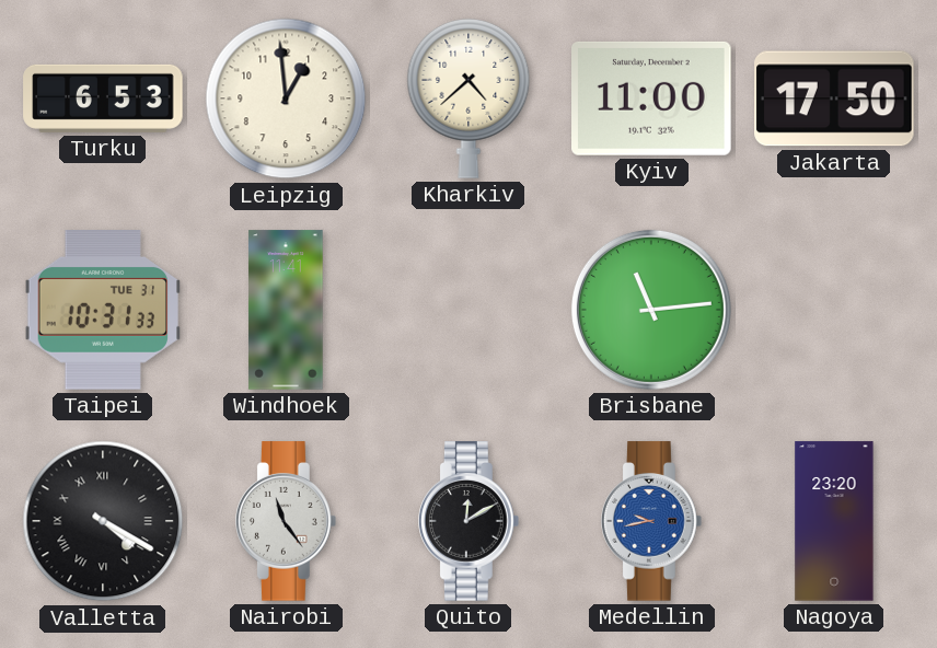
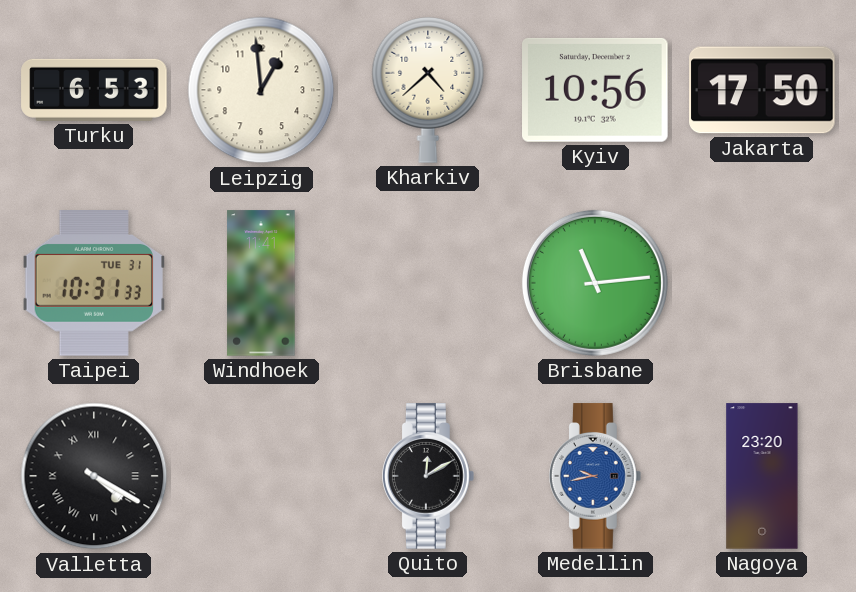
Kyiv: 11:00 -> 10:56
Nairobi: 11:24 -> none
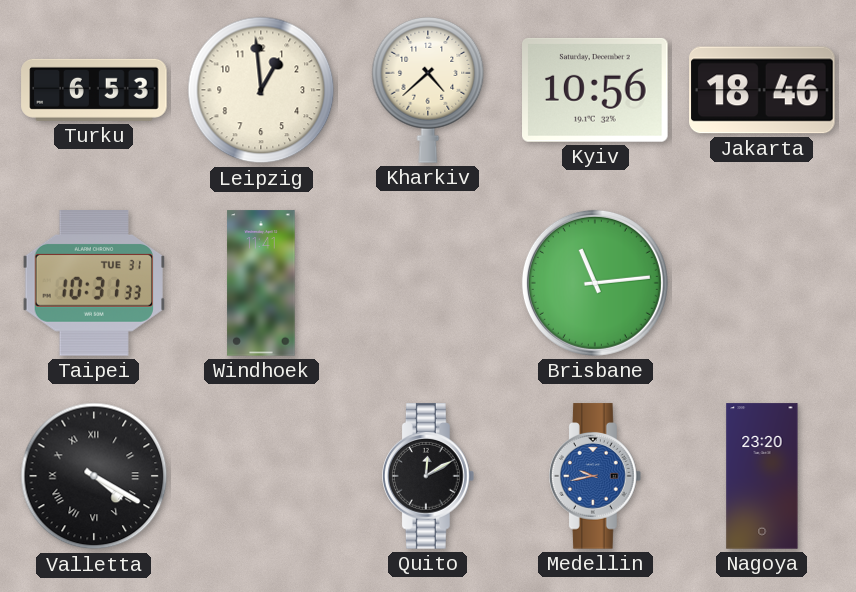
Jakarta: 17:50 -> 18:46
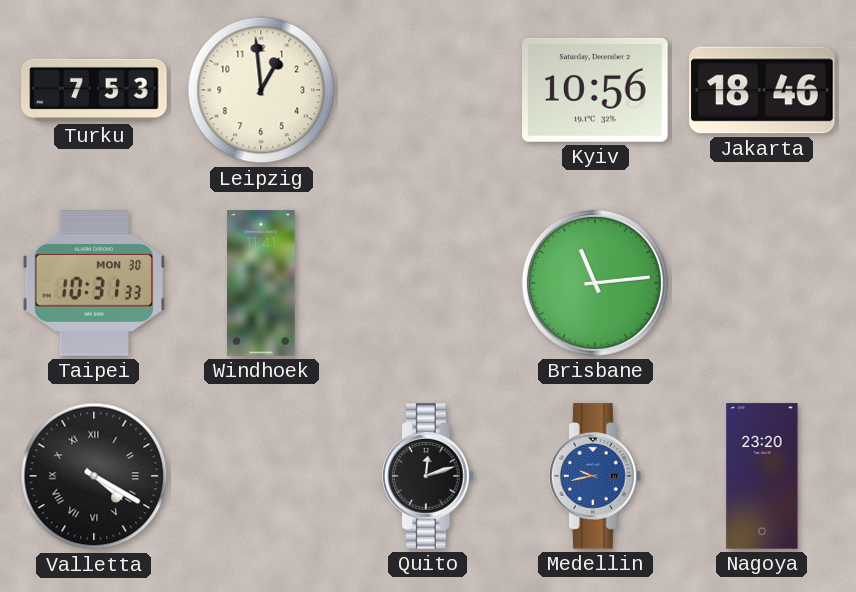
Turku: 6:53 -> 7:53
Kharkiv: 4:38 -> none
Taipei date: TUE 31 -> MON 30
Quito: 12:10 -> 12:12
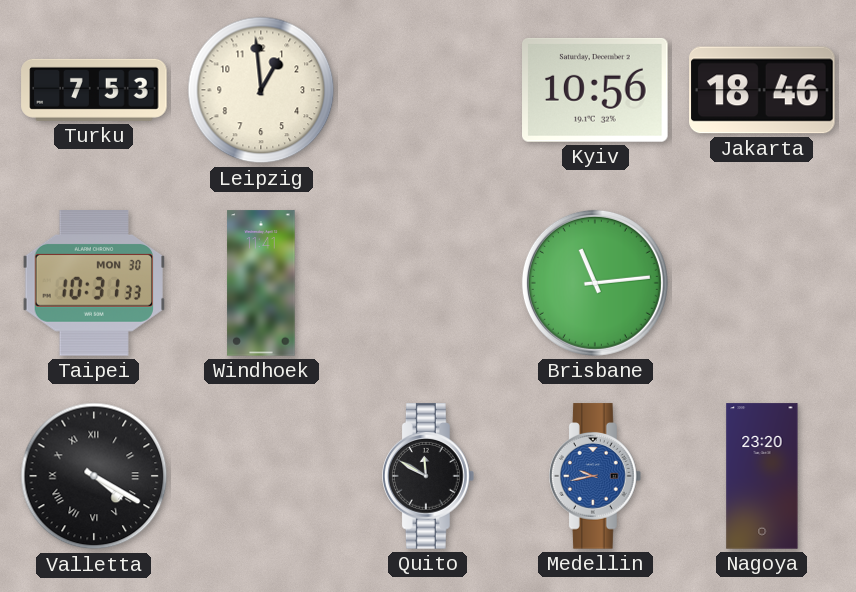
Quito: 12:12 -> 11:50
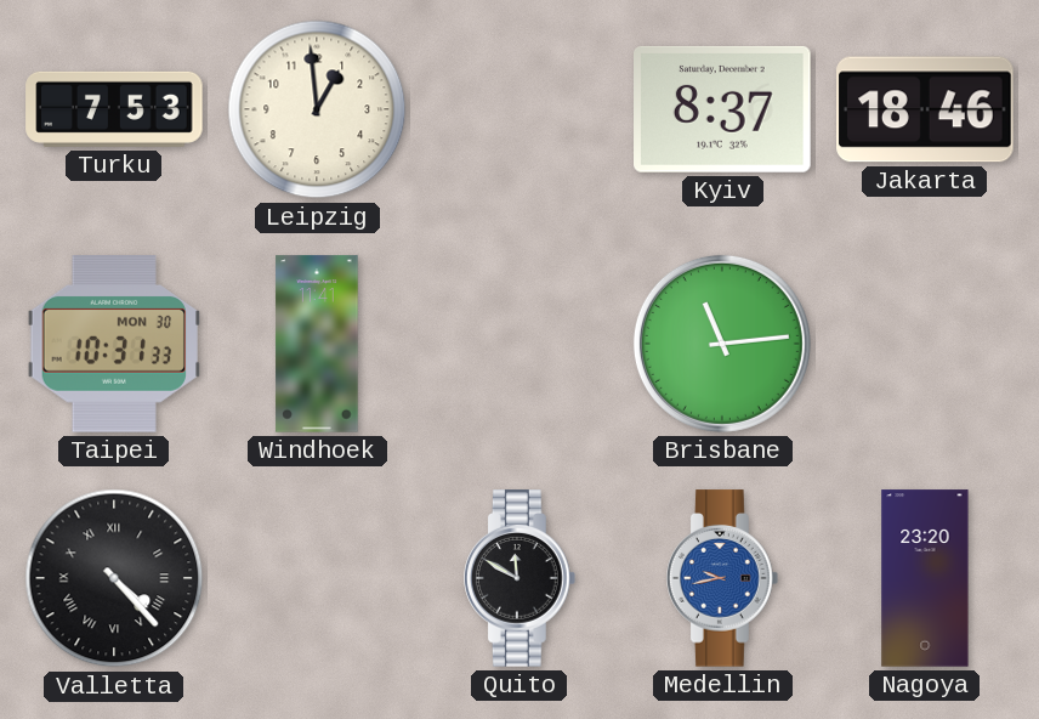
Kyiv: 10:56 -> 8:37
Valletta: 4:20 -> 4:23
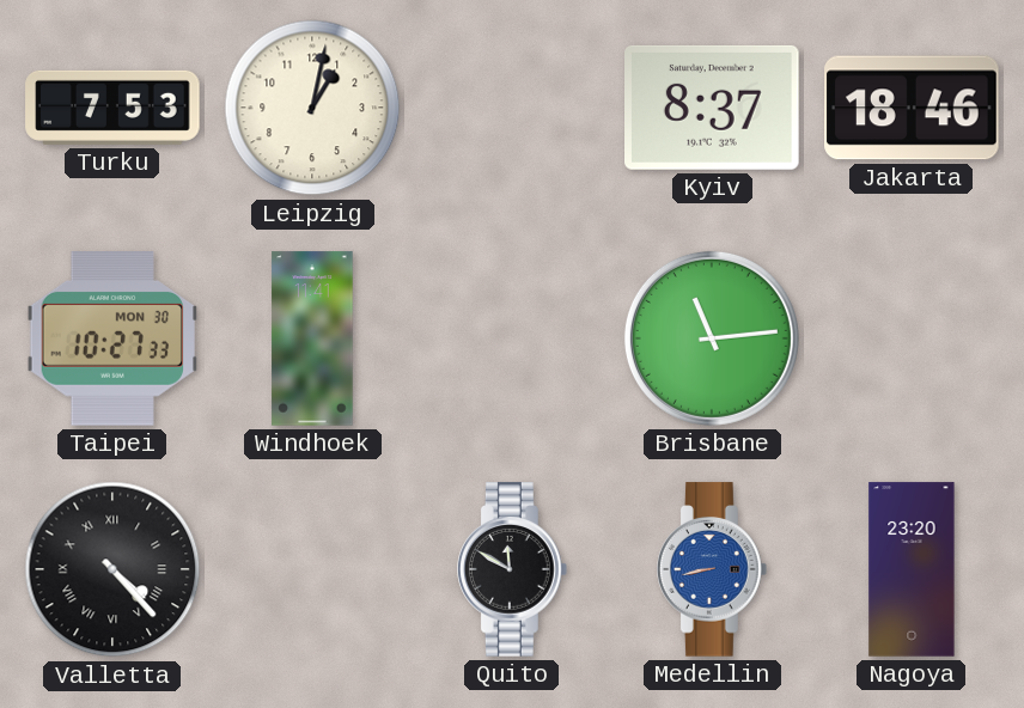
Leipzig: 12:59 -> 1:02
Taipei: 10:31 -> 10:27
Medellin: 9:43 -> 8:43
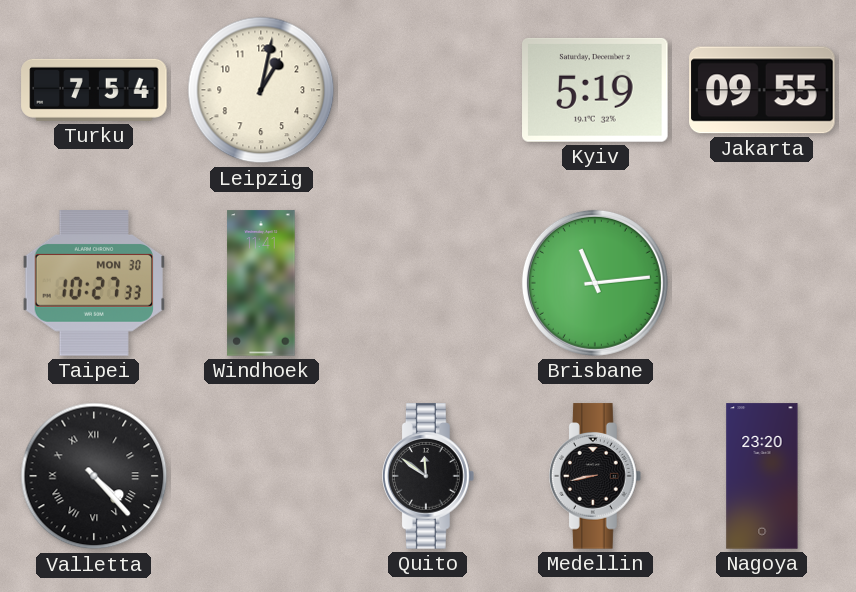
Turku: 7:53 -> 7:54
Kyiv: 8:37 -> 5:19
Jakarta: 18:46 -> 09:55
Quito: 11:50 -> 11:51
Medellin dial: blue -> black
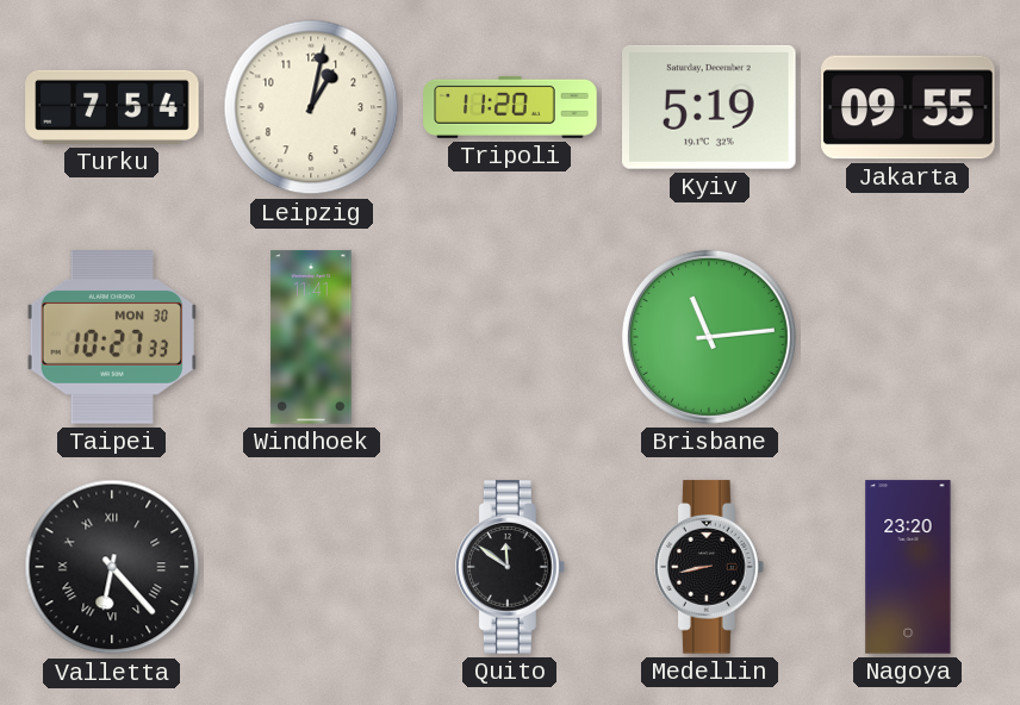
Tripoli: none -> 11:20
Valletta: 4:23 -> 6:23
